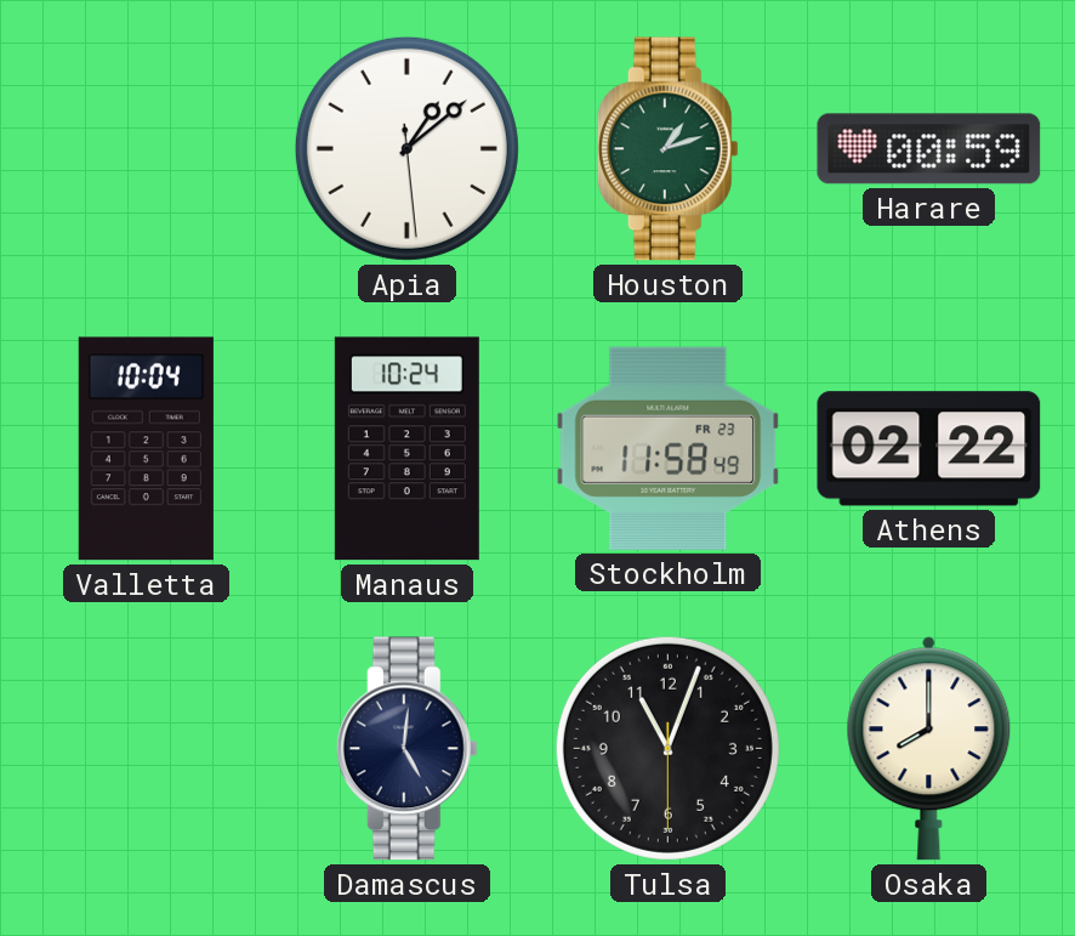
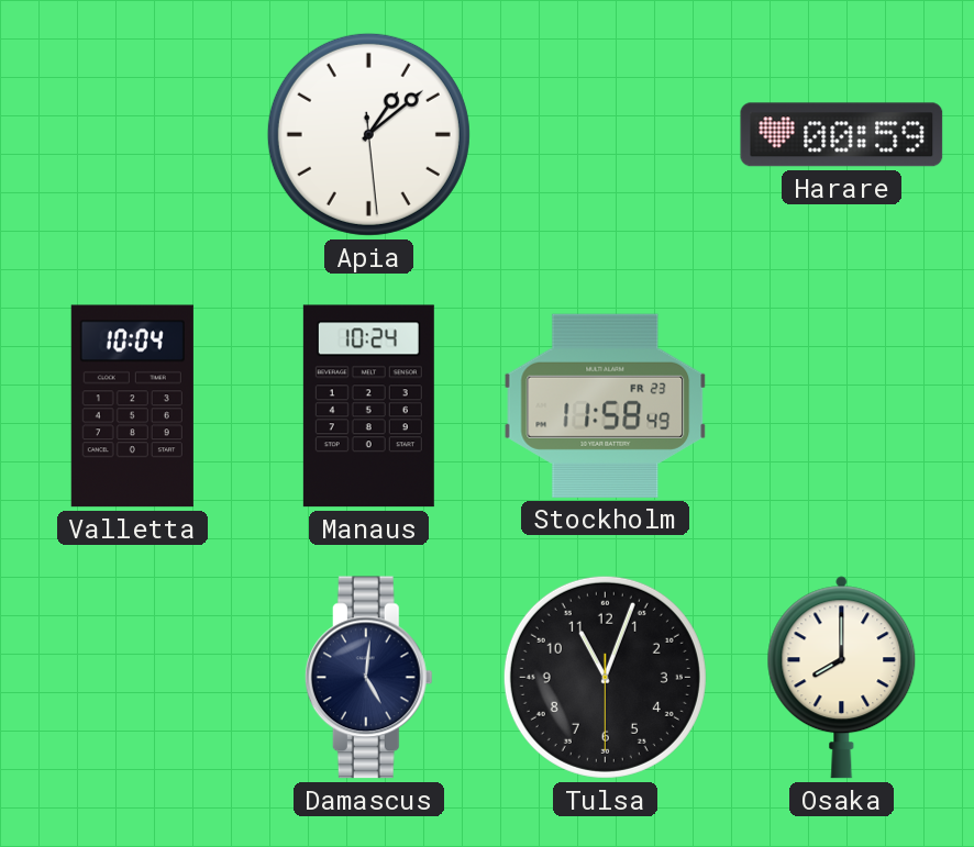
Houston: 1:12 -> none
Athens: 02:22 -> none
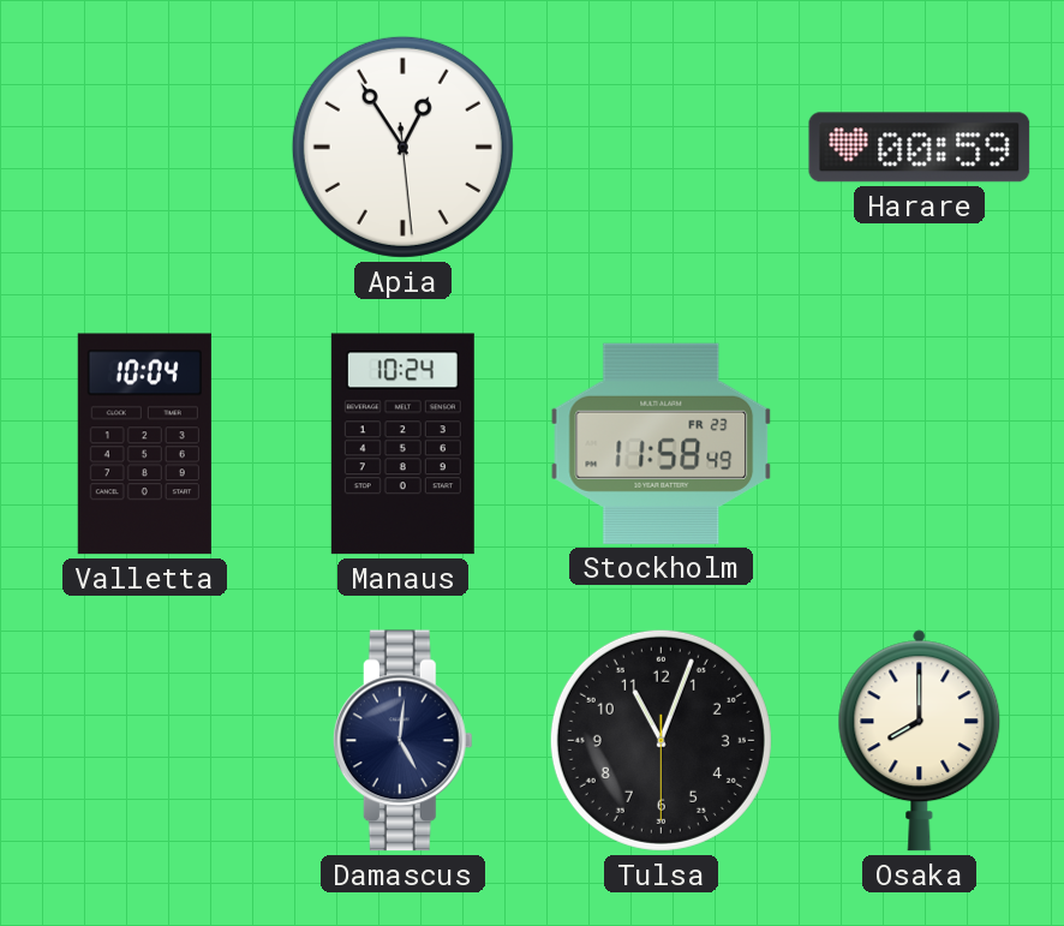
Apia: 1:08 -> 12:54
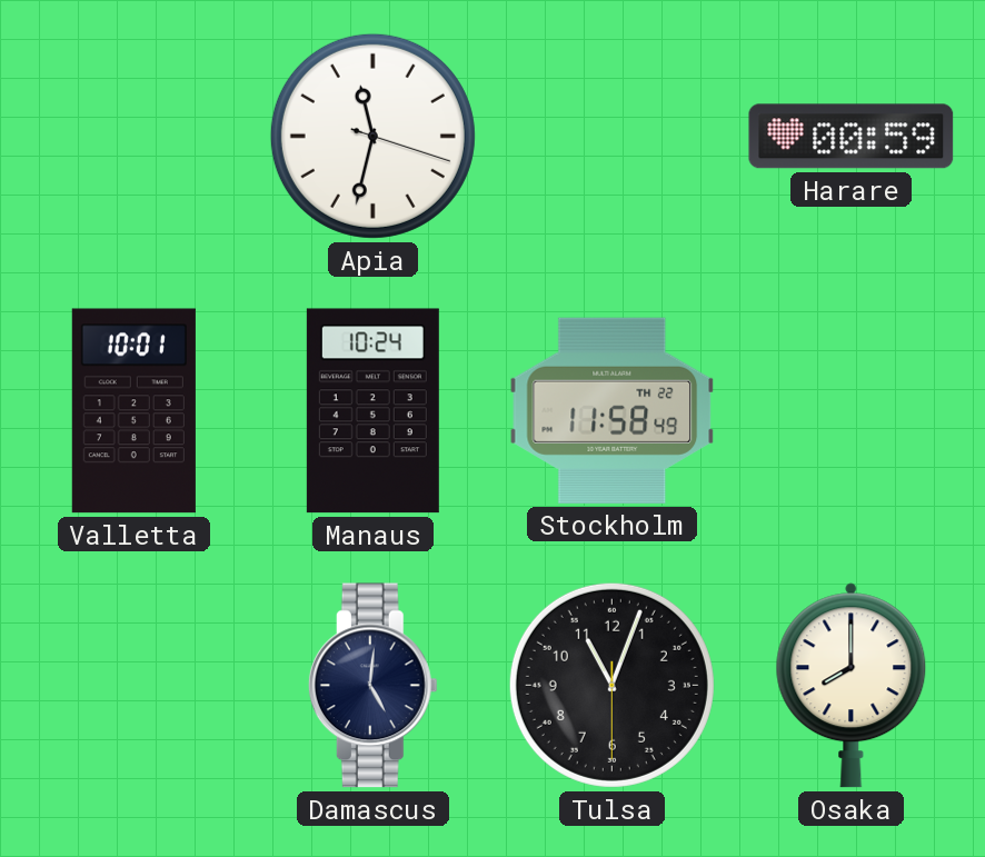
Apia: 12:54 -> 11:32
Valletta: 10:04 -> 10:01
Stockholm date: FR 23 -> TH 22
